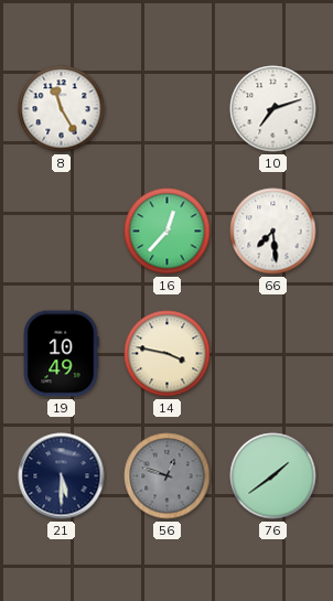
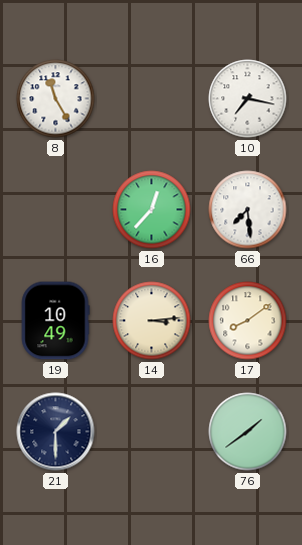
10: 7:12 -> 7:17
14: 3:47 -> 3:14
17: none -> 8:09
21: 5:30 -> 1:30
56: 12:48 -> none
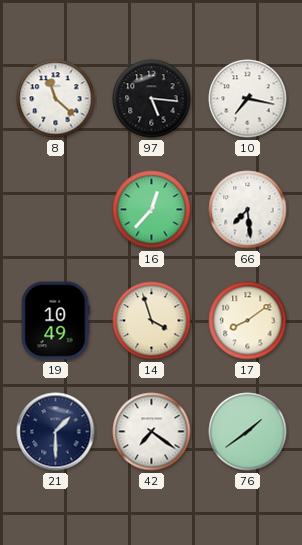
8: 11:25 -> 11:22
97: none -> 5:16
14: 3:14 -> 3:57
42: none -> 7:21
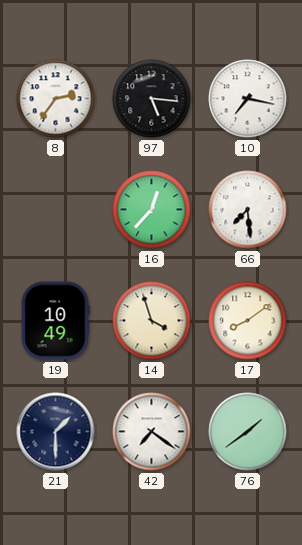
8: 11:22 -> 2:36
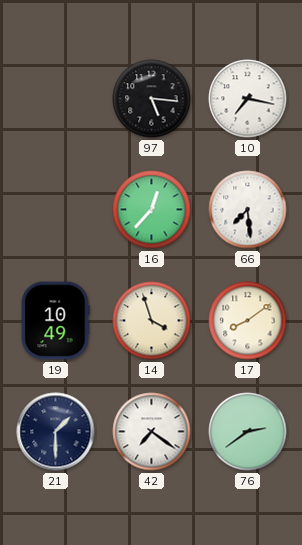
8: 2:36 -> none
76: 1:39 -> 2:39
